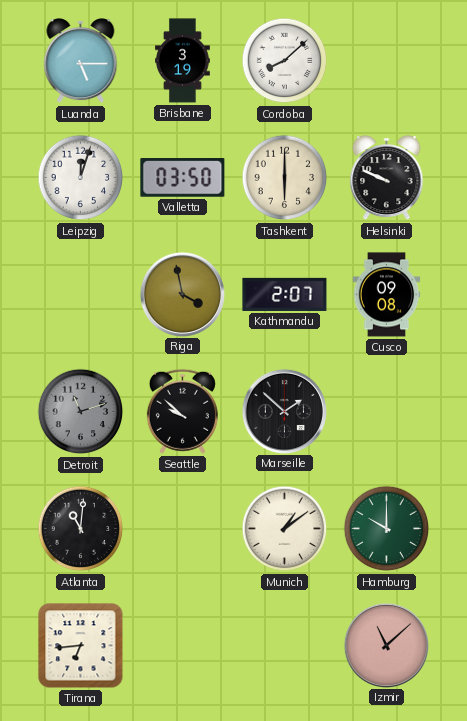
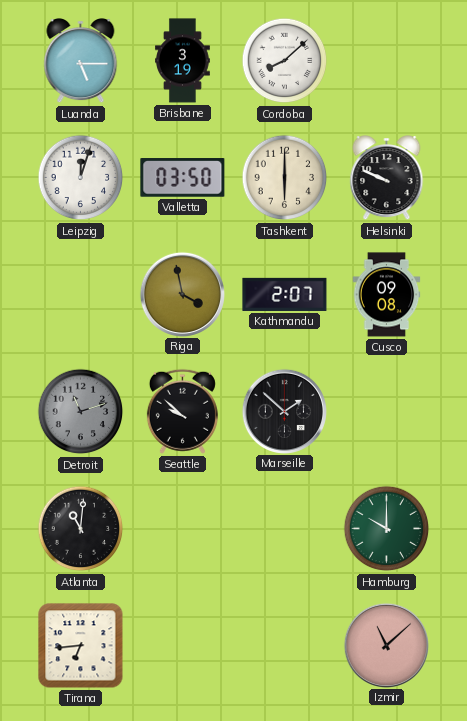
Munich: 1:09 -> none
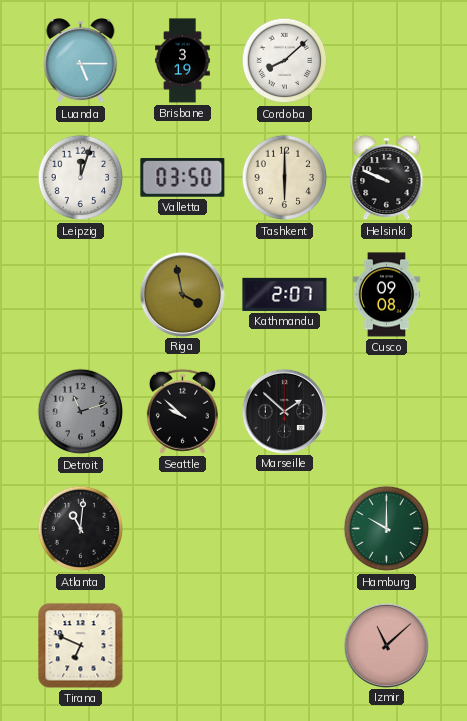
Tirana: 6:44 -> 6:49
